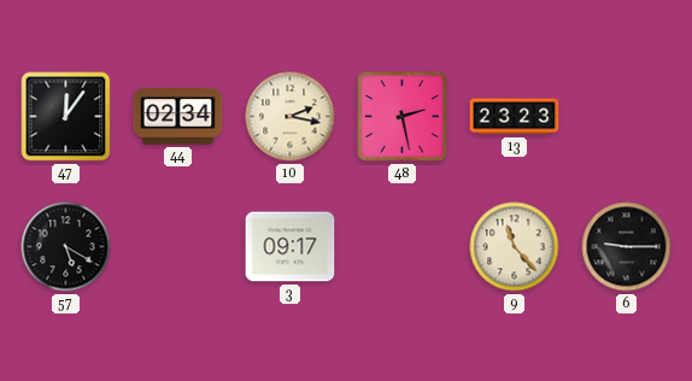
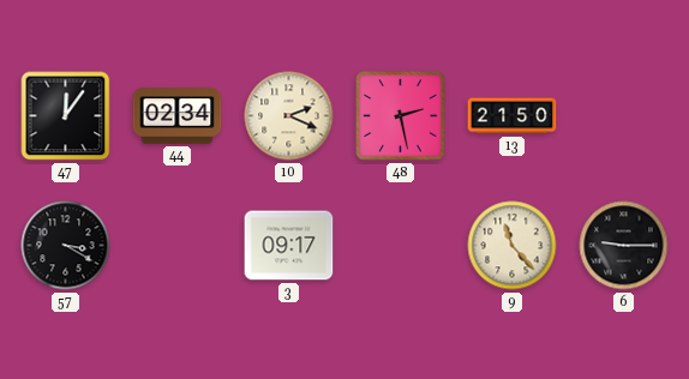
10: 2:17 -> 2:19
13: 23:23 -> 21:50
57: 5:20 -> 3:20
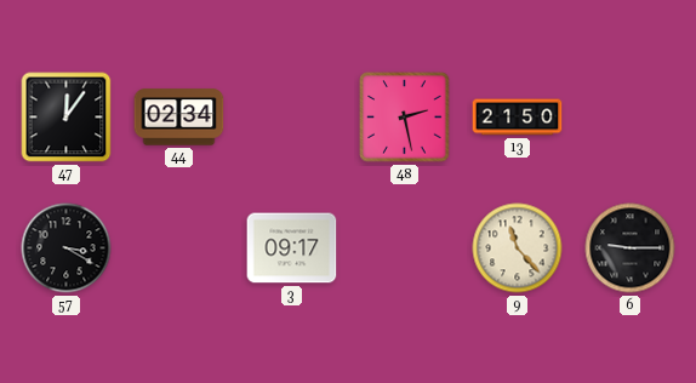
10: 2:19 -> none
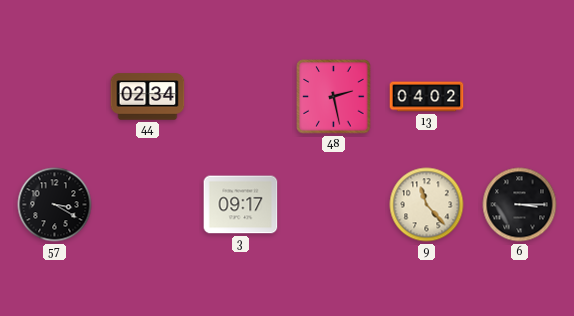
47: 12:06 -> none
13: 21:50 -> 04:02
6: 9:15 -> 3:15
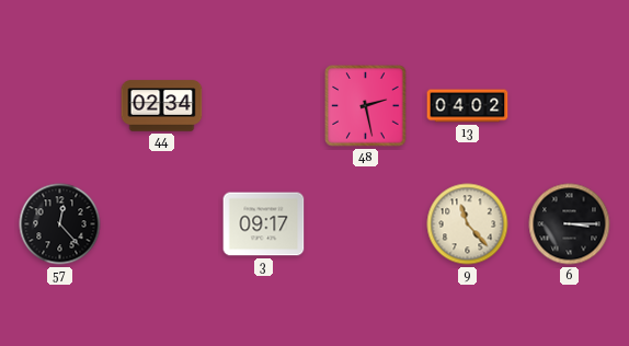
57: 3:20 -> 12:23
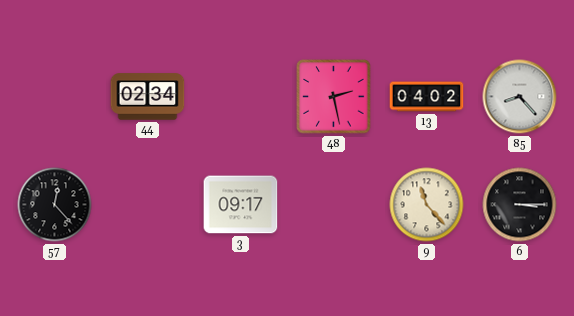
85: none -> 8:23
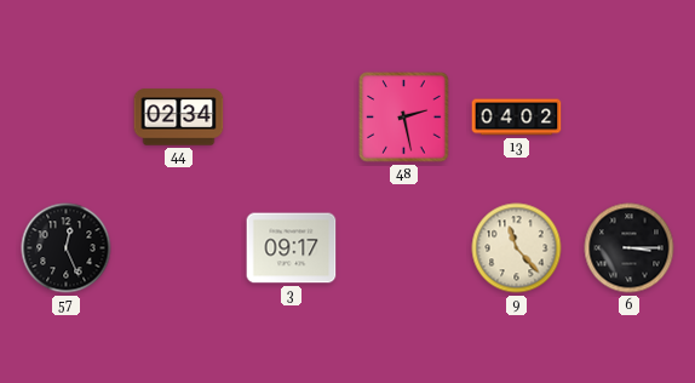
85: 8:23 -> none
57: 12:23 -> 12:26
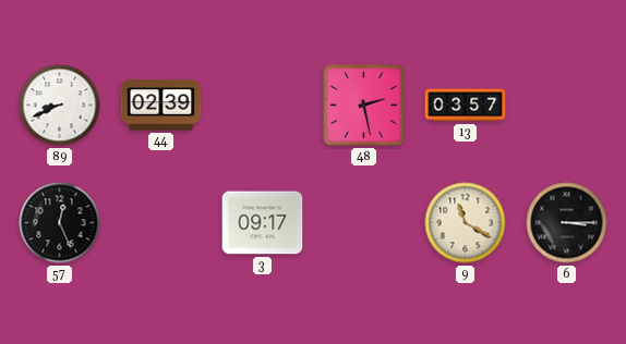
89: none -> 8:41
44: 02:34 -> 02:39
13: 04:02 -> 03:57
9: 11:23 -> 11:20
